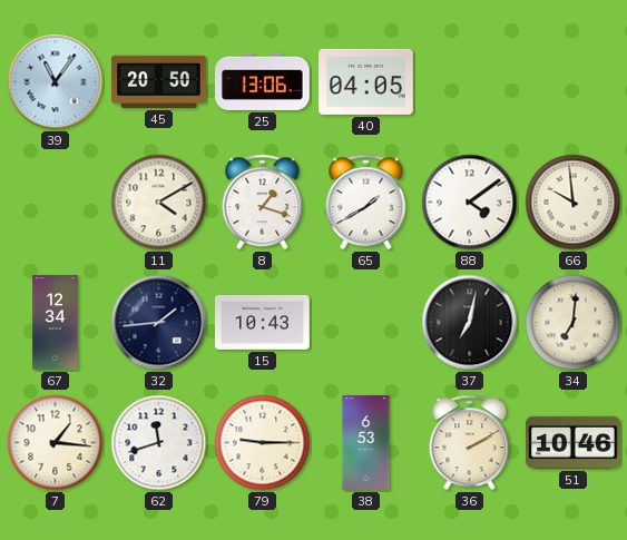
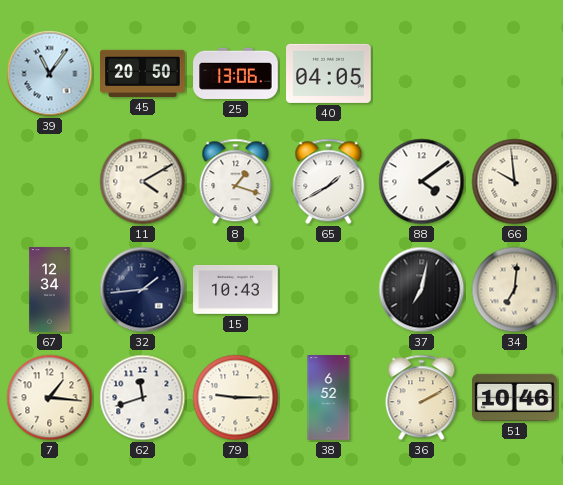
38: 6:53 -> 6:52
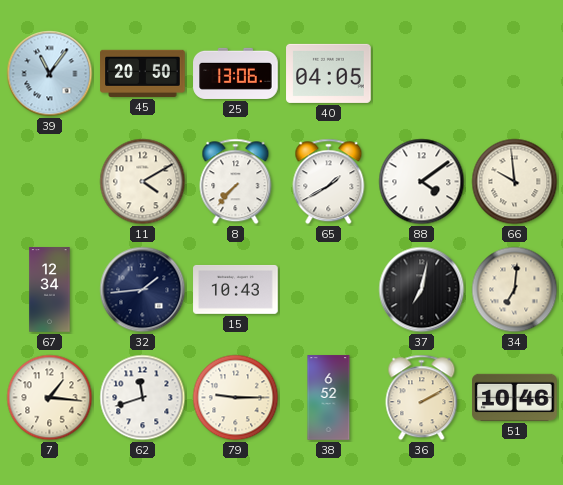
8: 1:18 -> 7:37
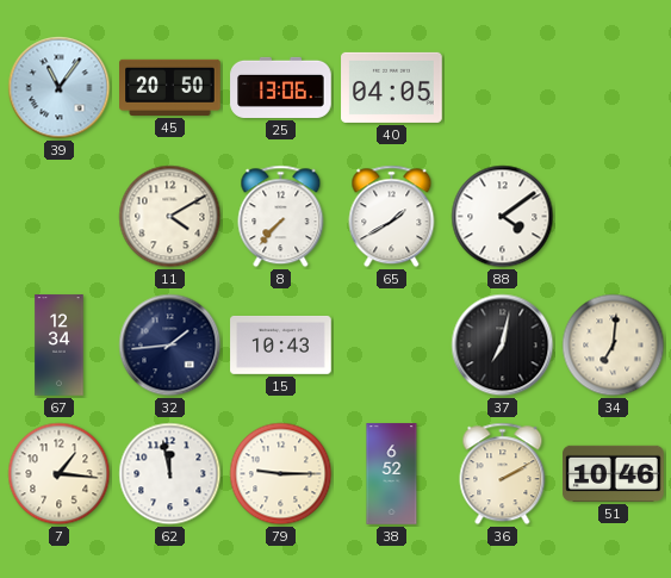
66: 9:59 -> none
62: 11:42 -> 11:58
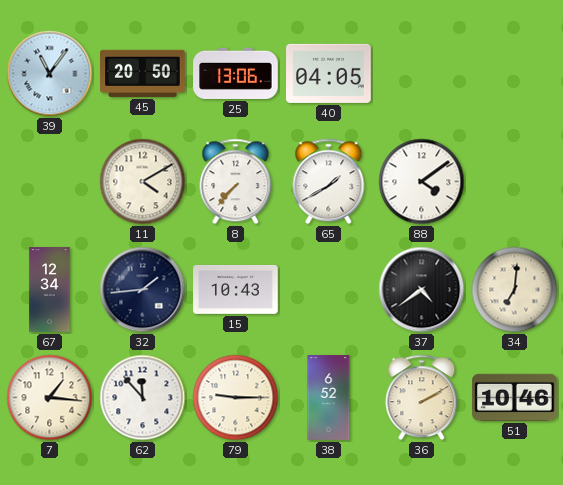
37: 7:02 -> 4:39
62: 11:58 -> 11:53
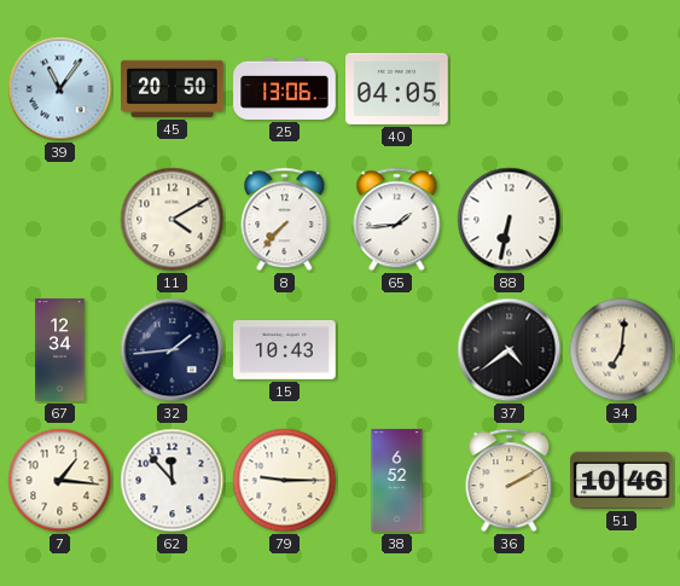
65: 1:40 -> 1:44
88: 4:09 -> 6:32
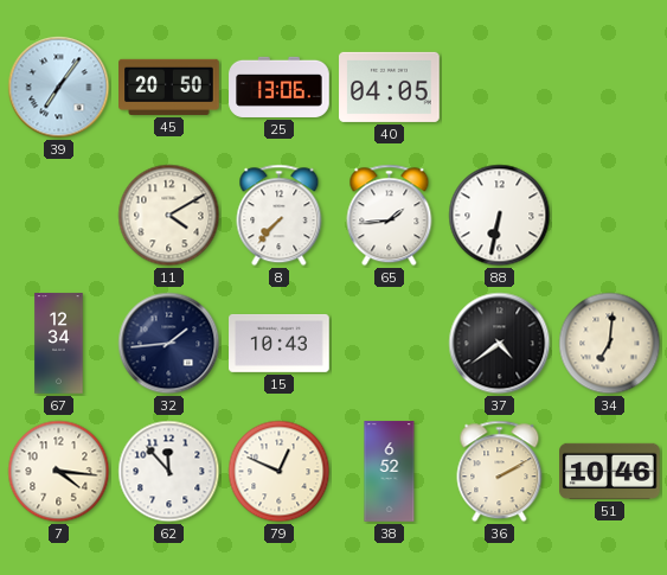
39: 11:06 -> 7:06
7: 1:16 -> 4:16
79: 9:15 -> 12:49
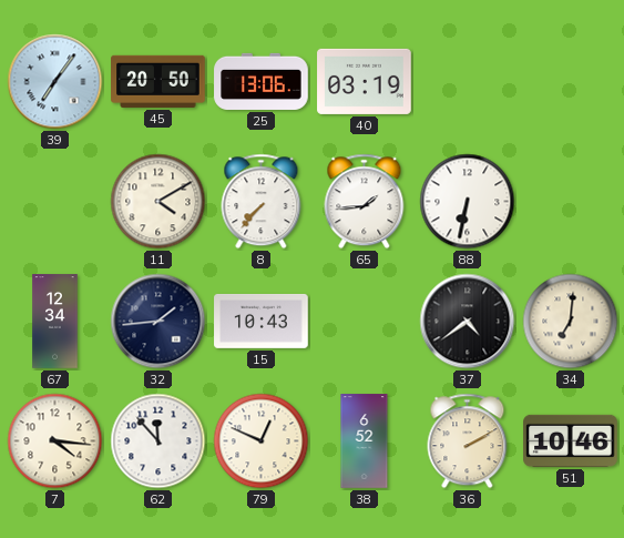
40: 04:05 -> 03:19
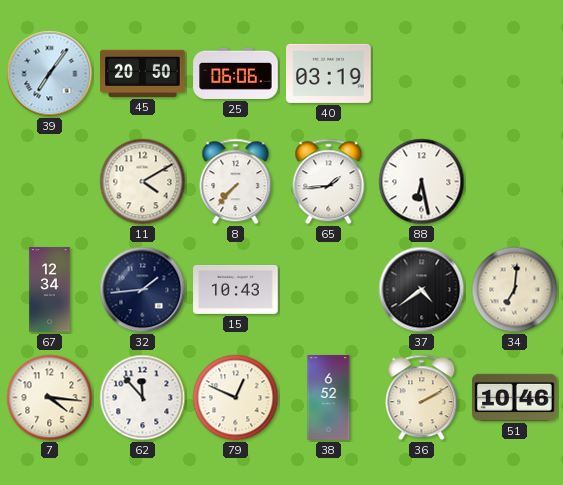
25: 13:06 -> 06:06
88: 6:32 -> 6:28
